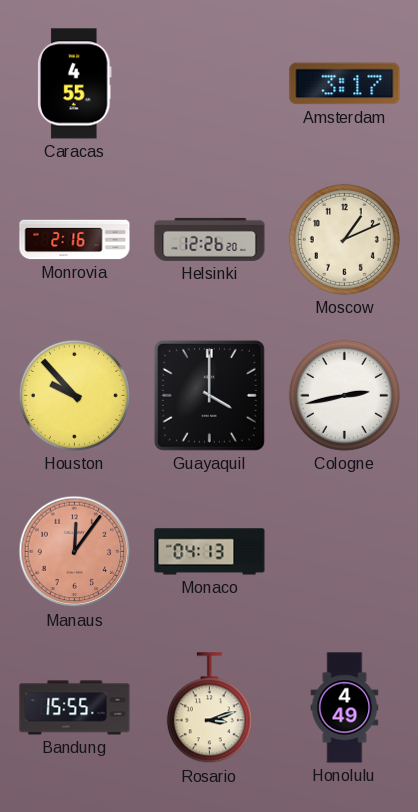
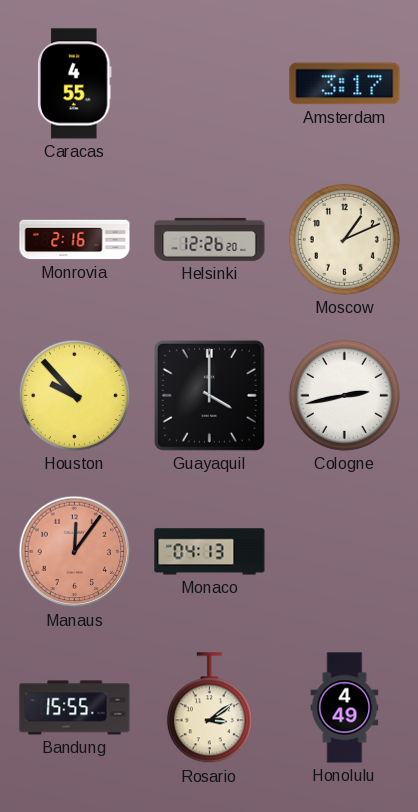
Rosario: 3:12 -> 3:09
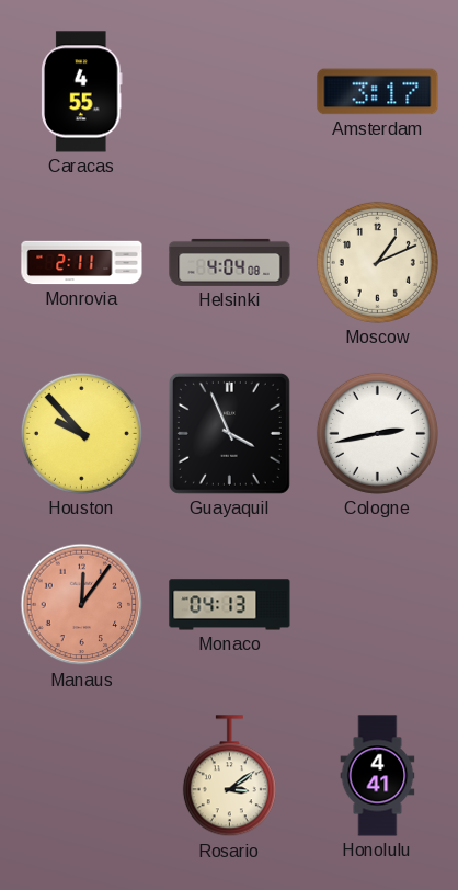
Monrovia: 2:16 -> 2:11
Helsinki: 12:26 -> 4:04
Guayaquil: 4:00 -> 3:56
Bandung: 15:55 -> none
Honolulu: 4:49 -> 4:41
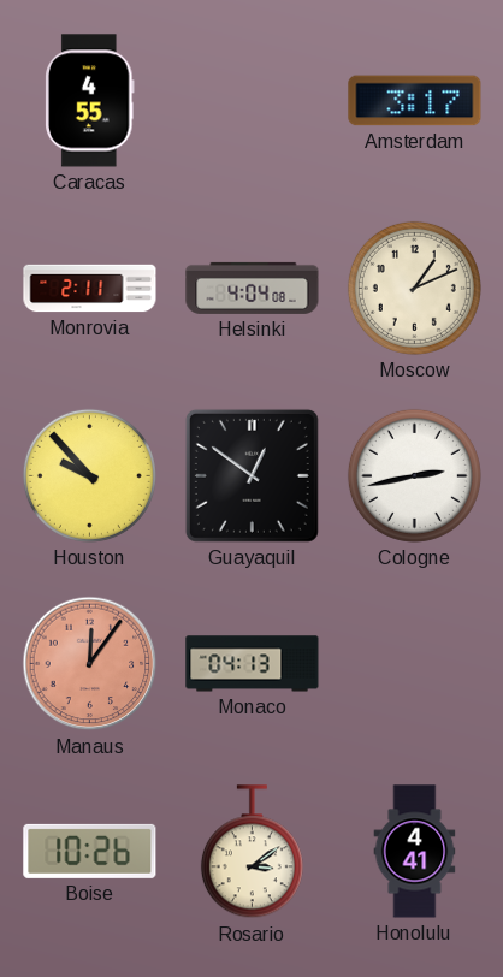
Guayaquil: 3:56 -> 12:51
Boise: none -> 10:26
